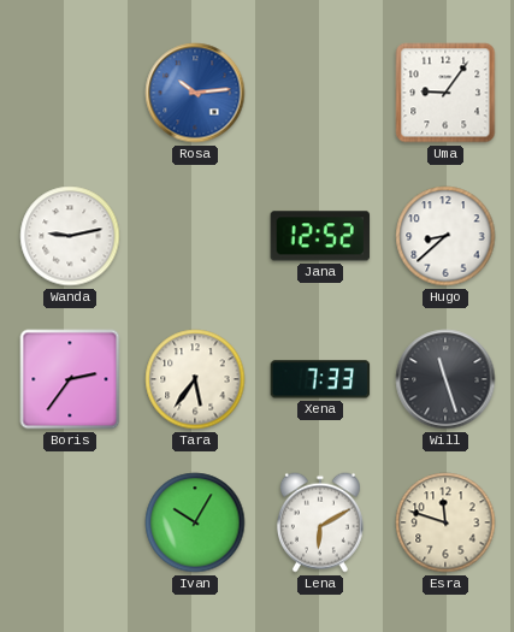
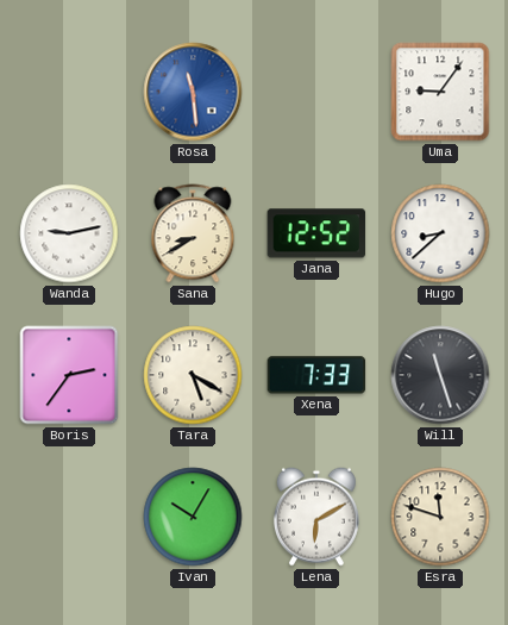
Rosa: 10:14 -> 11:29
Sana: none -> 8:40
Tara: 5:36 -> 5:20
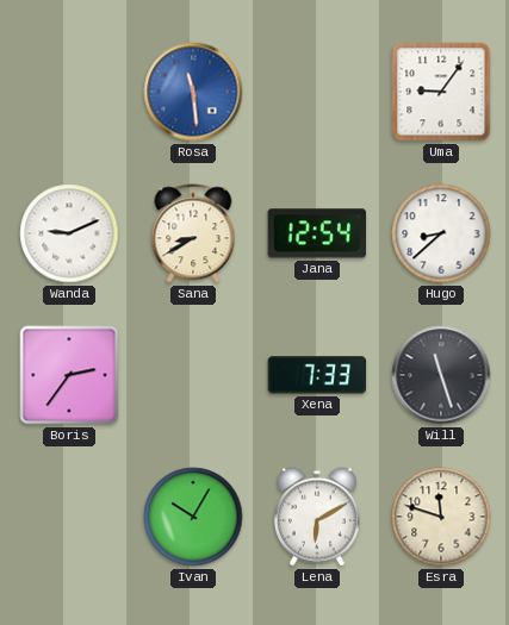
Wanda: 9:13 -> 9:11
Jana: 12:52 -> 12:54
Tara: 5:20 -> none
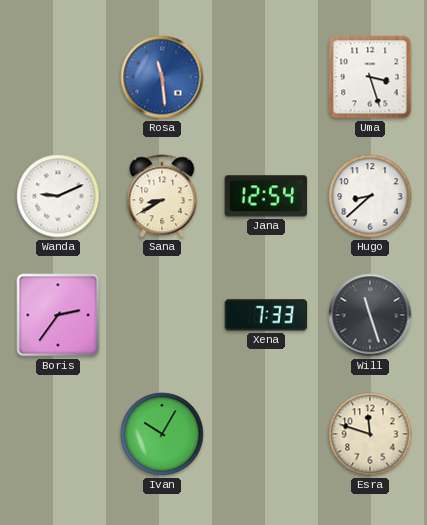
Uma: 9:06 -> 3:27
Lena: 6:10 -> none
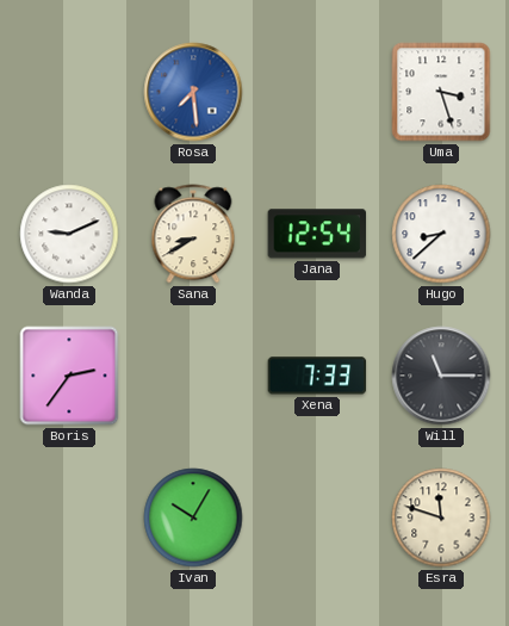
Rosa: 11:29 -> 7:29
Will: 11:27 -> 11:15
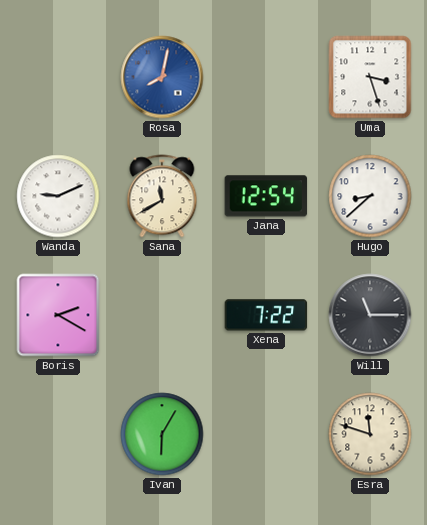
Rosa: 7:29 -> 8:02
Sana: 8:40 -> 11:40
Boris: 2:36 -> 2:20
Xena: 7:33 -> 7:22
Ivan: 10:05 -> 6:05
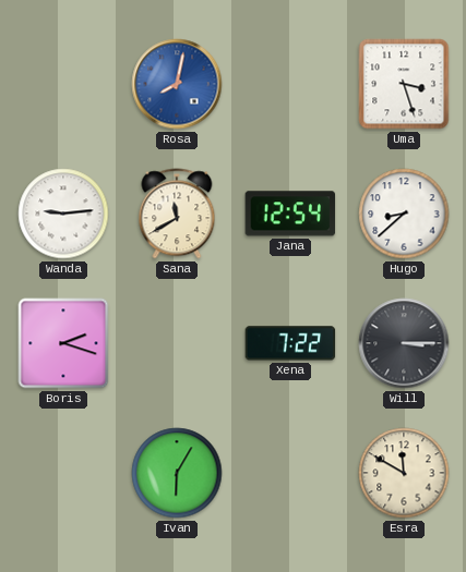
Wanda: 9:11 -> 9:14
Boris: 2:20 -> 2:18
Will: 11:15 -> 3:15
Esra: 11:48 -> 11:50
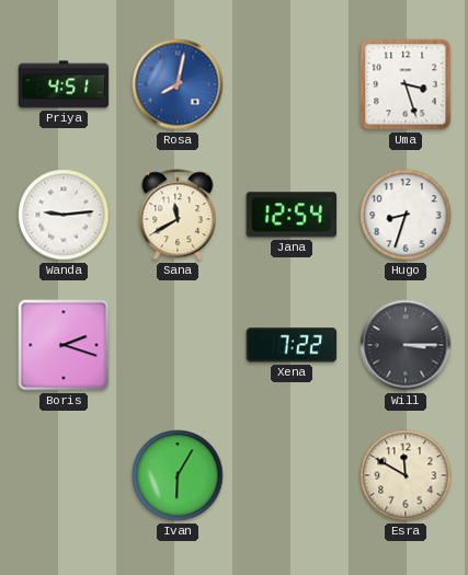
Priya: none -> 4:51
Hugo: 8:38 -> 8:33
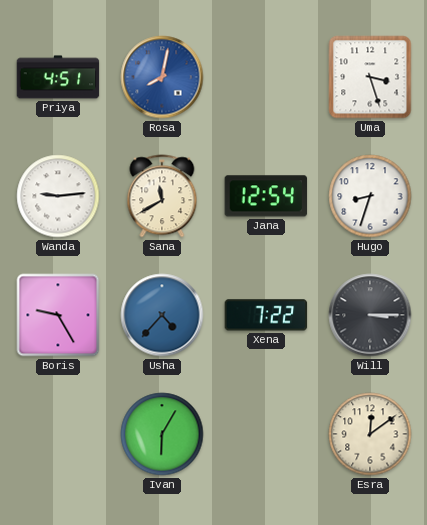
Boris: 2:18 -> 9:25
Usha: none -> 4:37
Esra: 11:50 -> 12:09
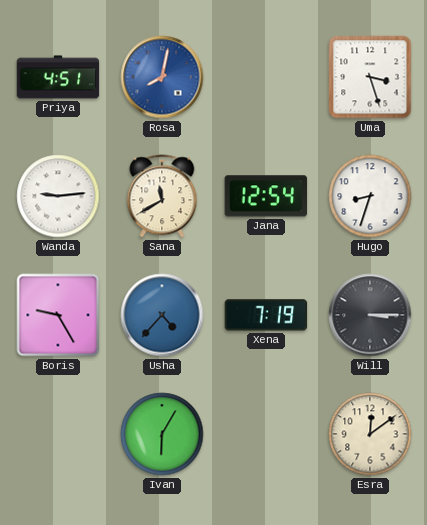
Xena: 7:22 -> 7:19
